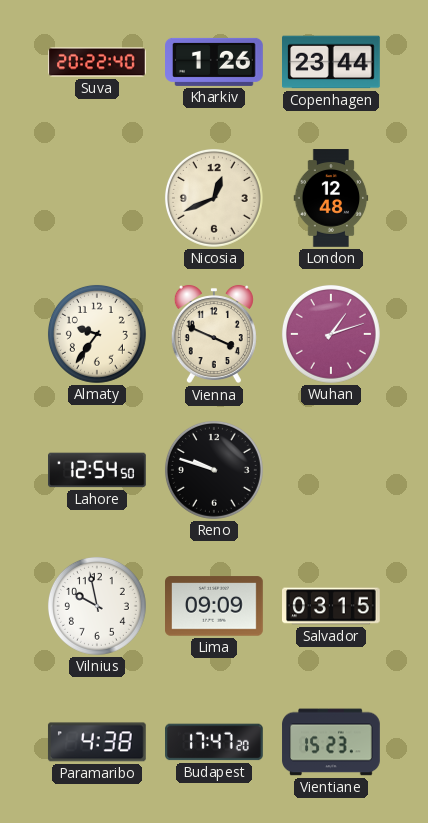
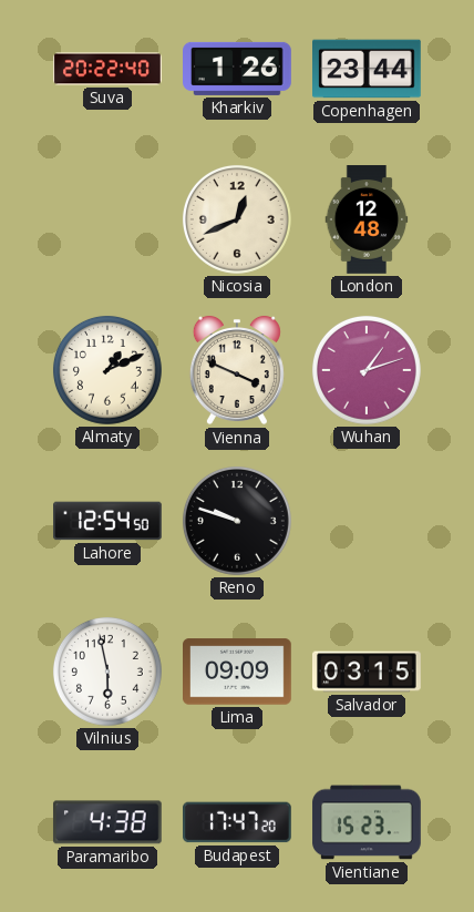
Almaty: 9:36 -> 1:11
Vilnius: 9:58 -> 5:58
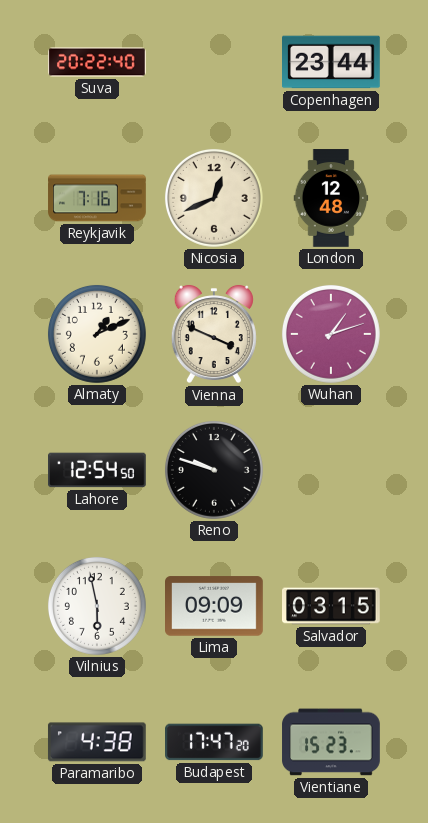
Kharkiv: 1:26 -> none
Reykjavik: none -> 7:16
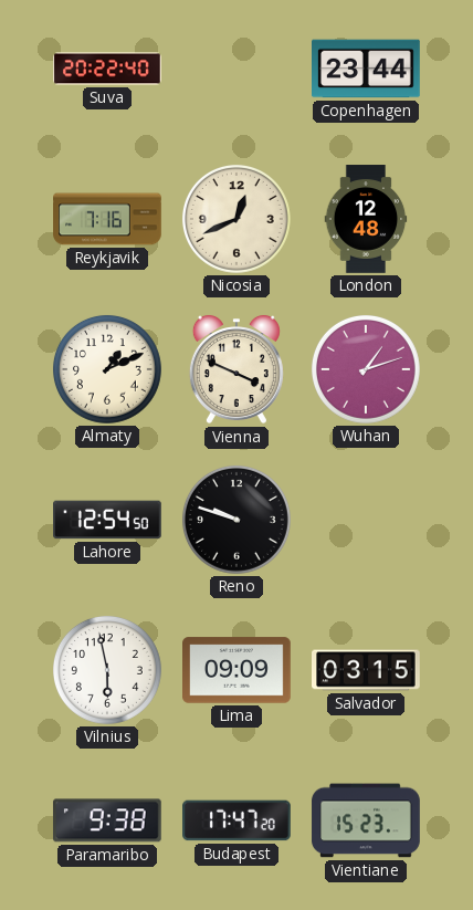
Paramaribo: 4:38 -> 9:38
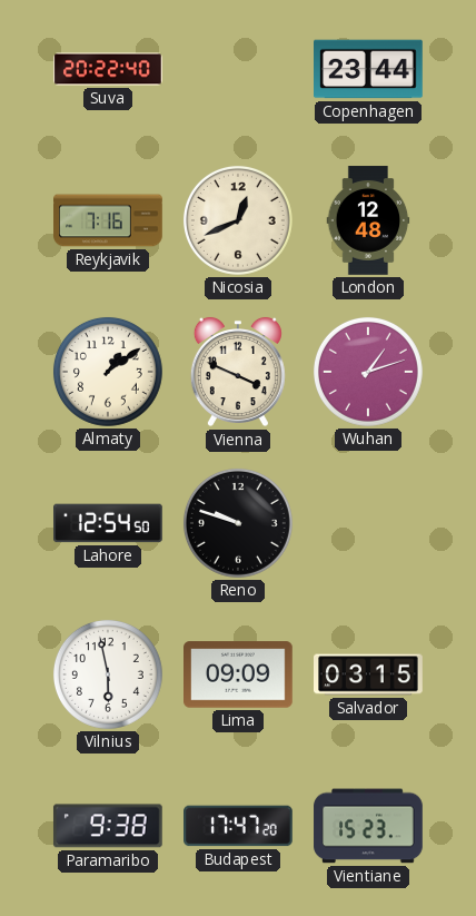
Almaty: 1:11 -> 1:09
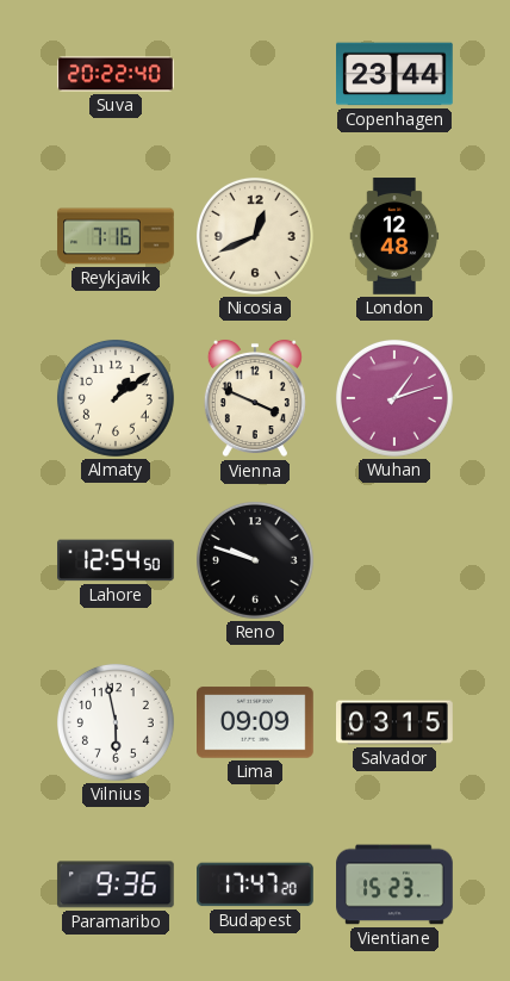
Paramaribo: 9:38 -> 9:36
